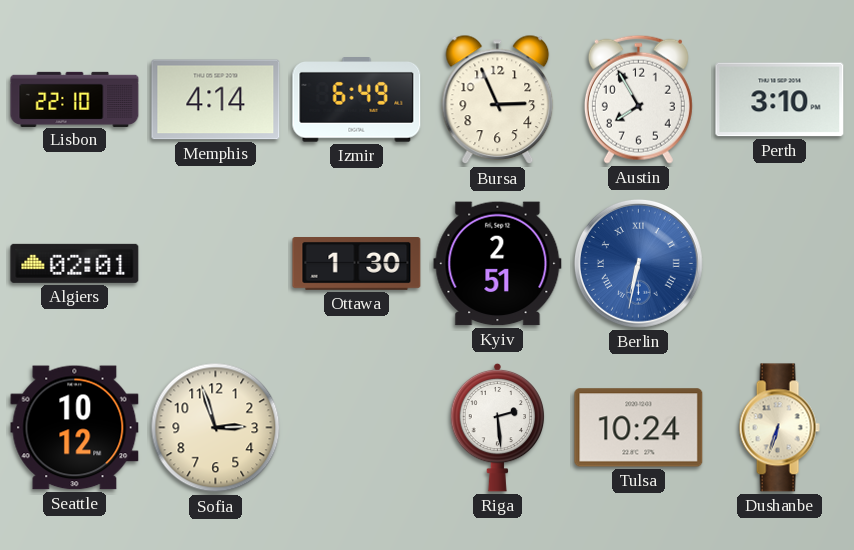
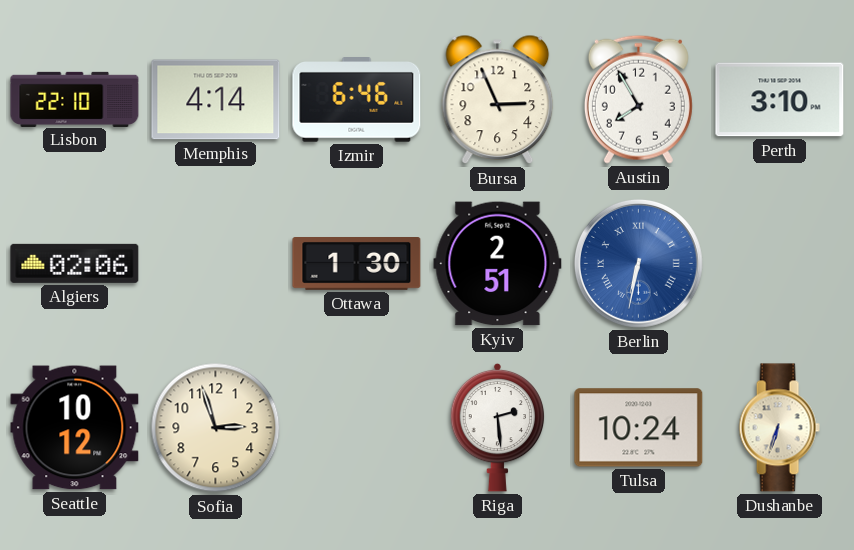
Izmir: 6:49 -> 6:46
Algiers: 02:01 -> 02:06
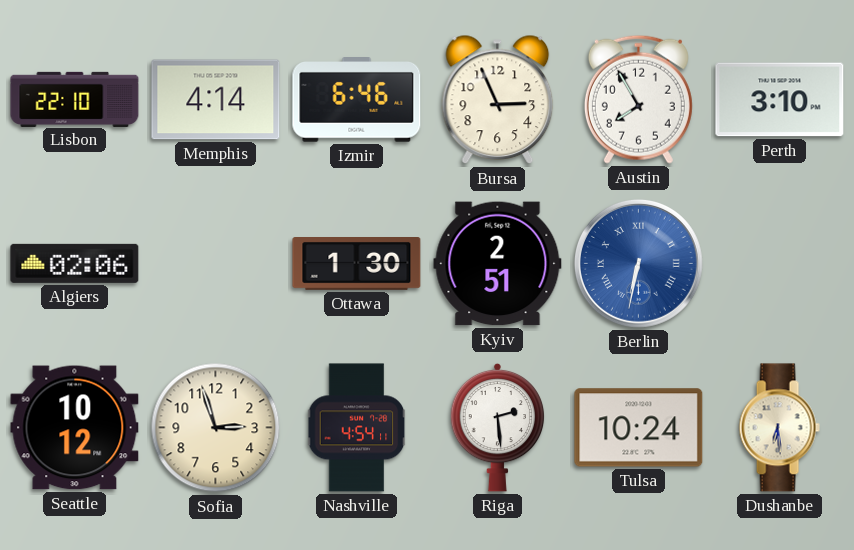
Nashville: none -> 4:54
Dushanbe: 6:33 -> 6:29
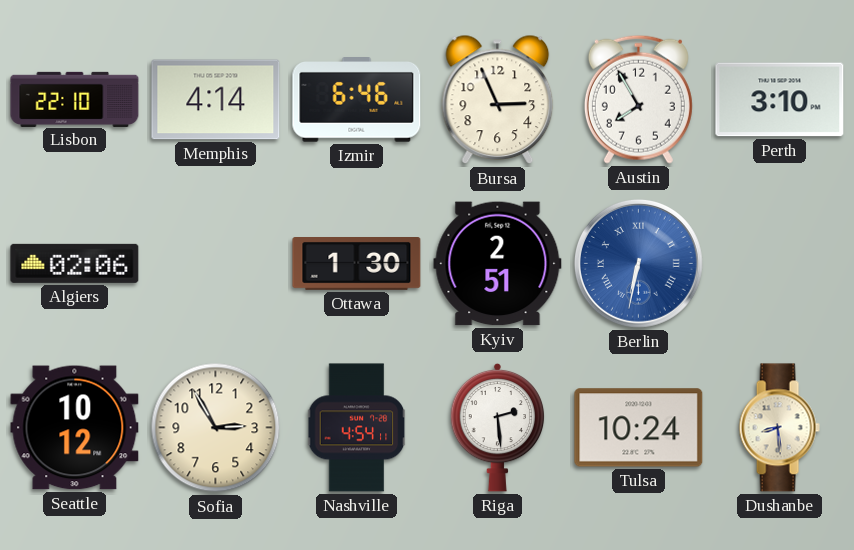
Sofia: 2:57 -> 2:55
Dushanbe: 6:29 -> 8:29
